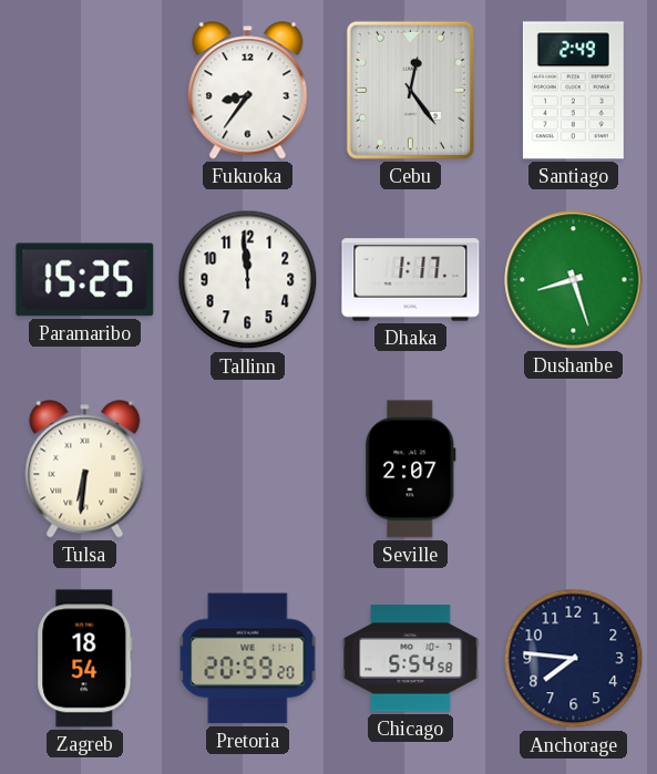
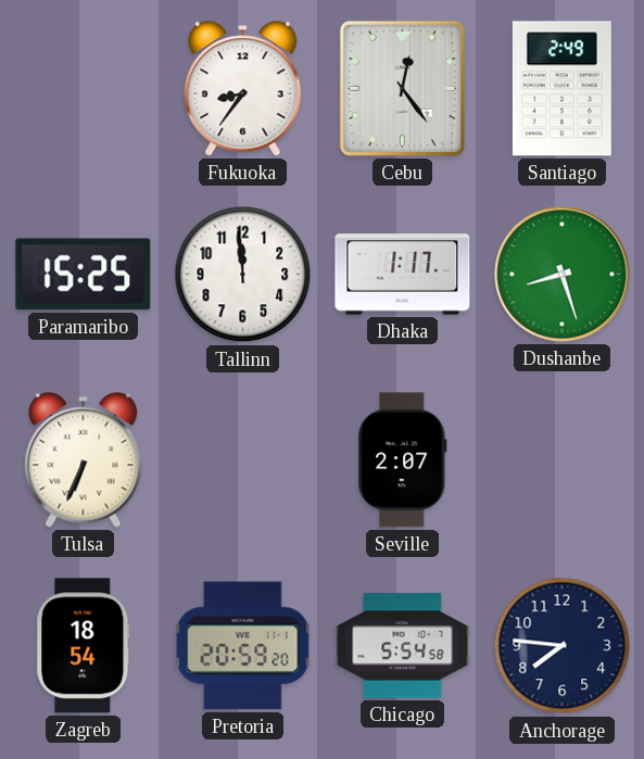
Tulsa: 6:31 -> 6:34
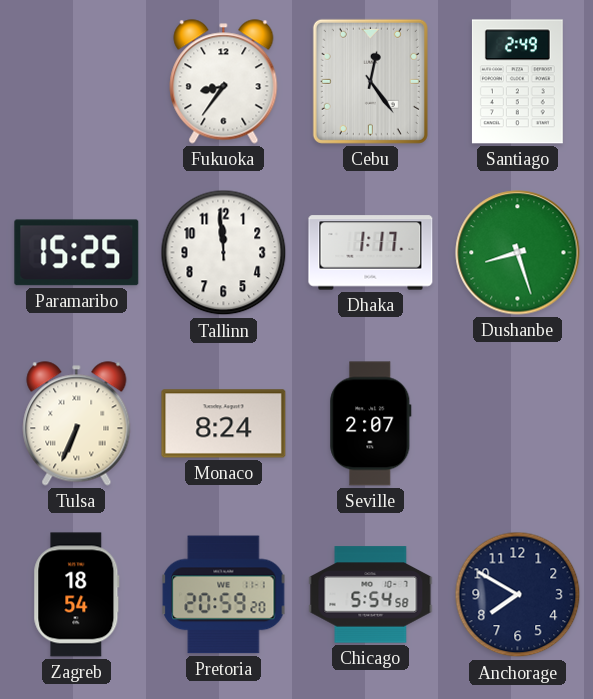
Monaco: none -> 8:24
Anchorage: 7:46 -> 7:50
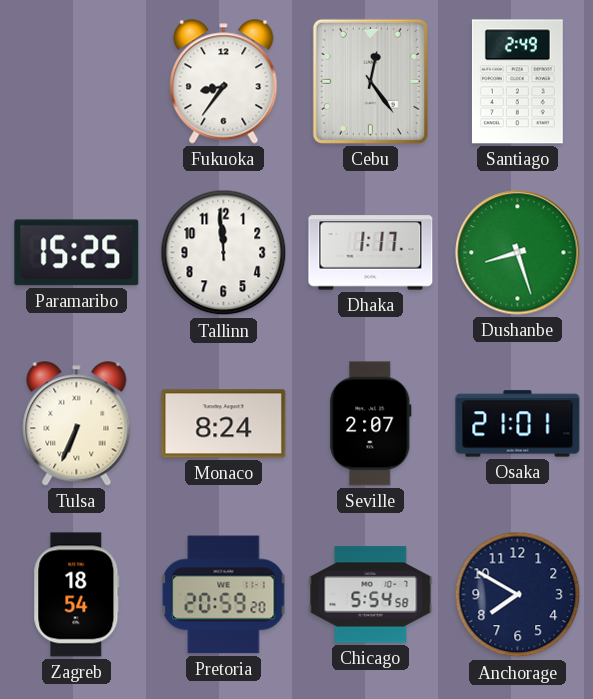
Osaka: none -> 21:01
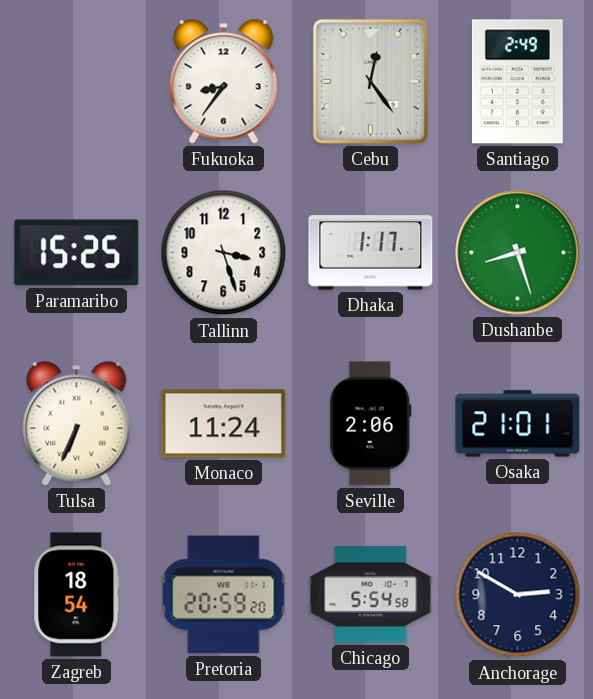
Tallinn: 11:59 -> 3:27
Monaco: 8:24 -> 11:24
Seville: 2:07 -> 2:06
Anchorage: 7:50 -> 2:50
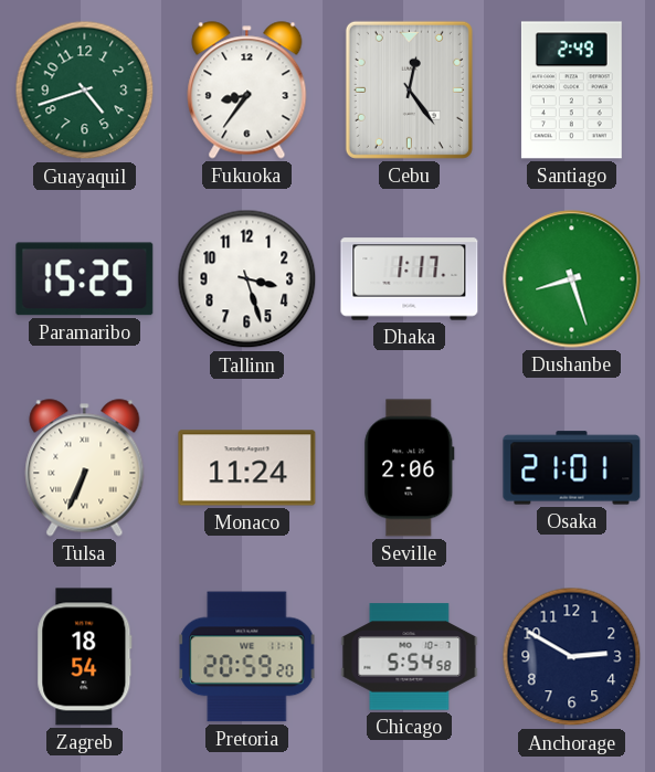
Guayaquil: none -> 4:42
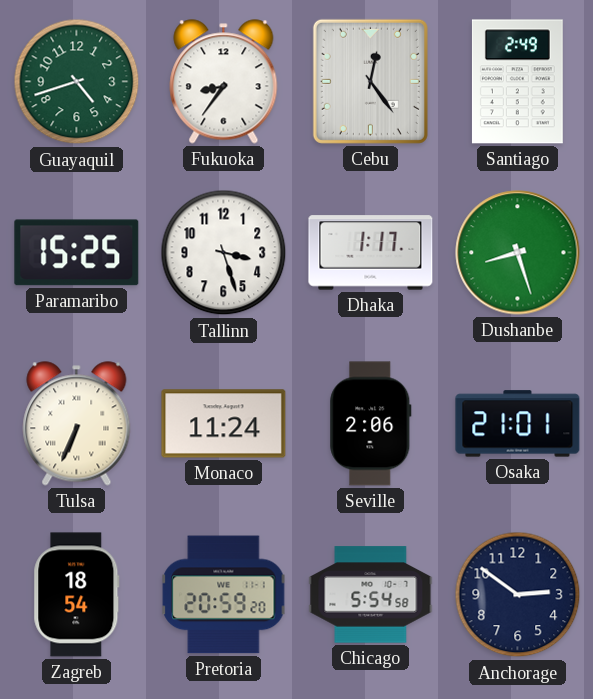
Anchorage: 2:50 -> 2:51
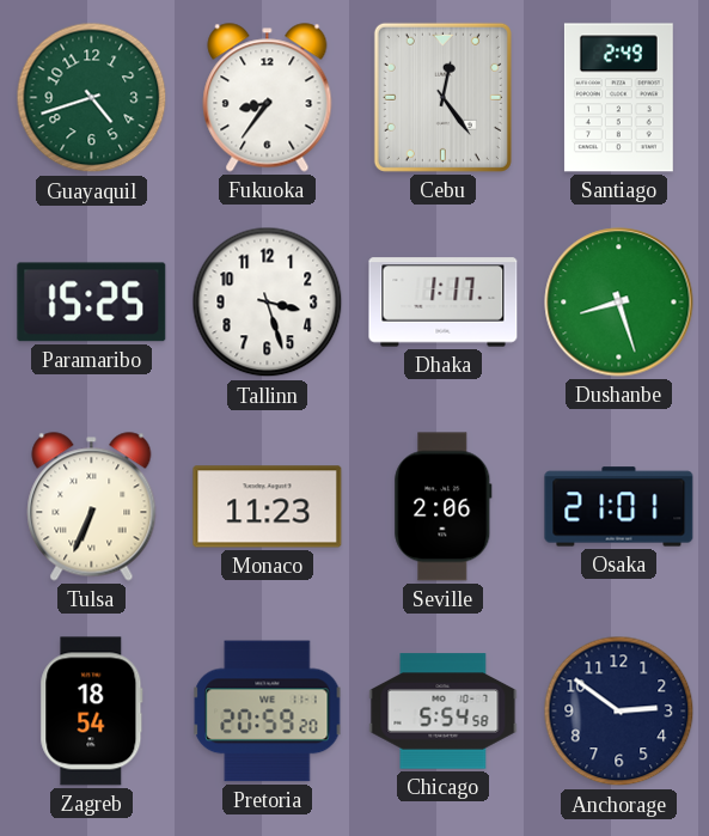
Monaco: 11:24 -> 11:23
